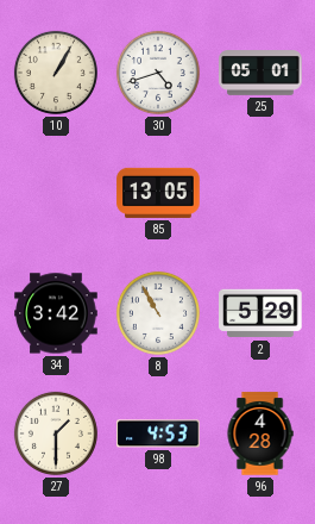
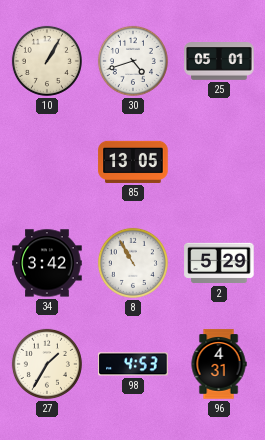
27: 1:30 -> 1:35
96: 4:28 -> 4:31
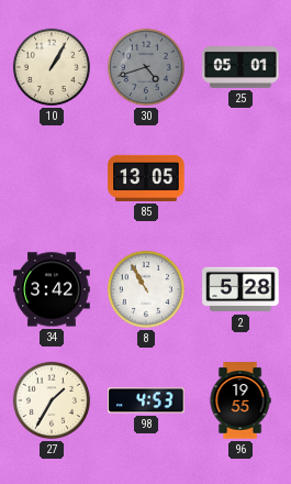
30 dial: white -> grey
2: 5:29 -> 5:28
96: 4:31 -> 19:55
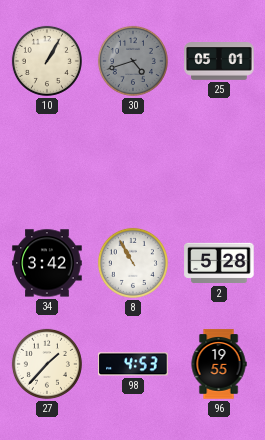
85: 13:05 -> none
27: 1:35 -> 1:37
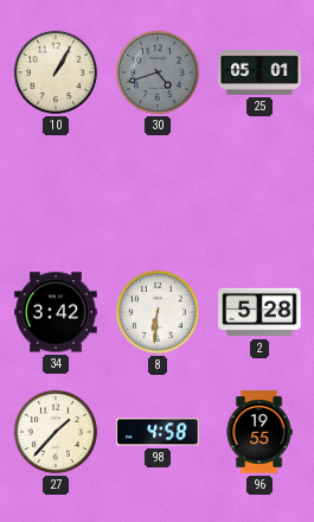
8: 10:55 -> 6:31
98: 4:53 -> 4:58
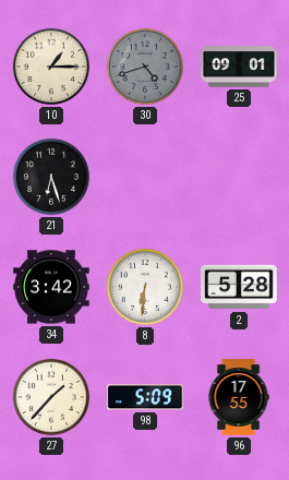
10: 1:05 -> 1:15
25: 05:01 -> 09:01
21: none -> 6:27
98: 4:58 -> 5:09
96: 19:55 -> 17:55
